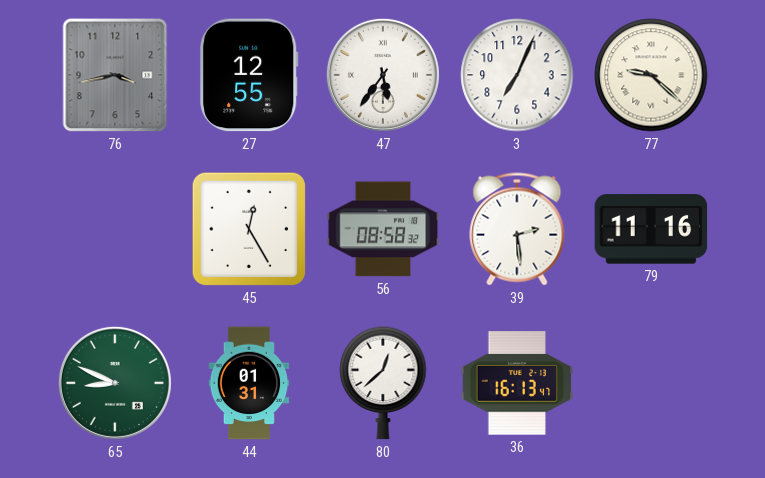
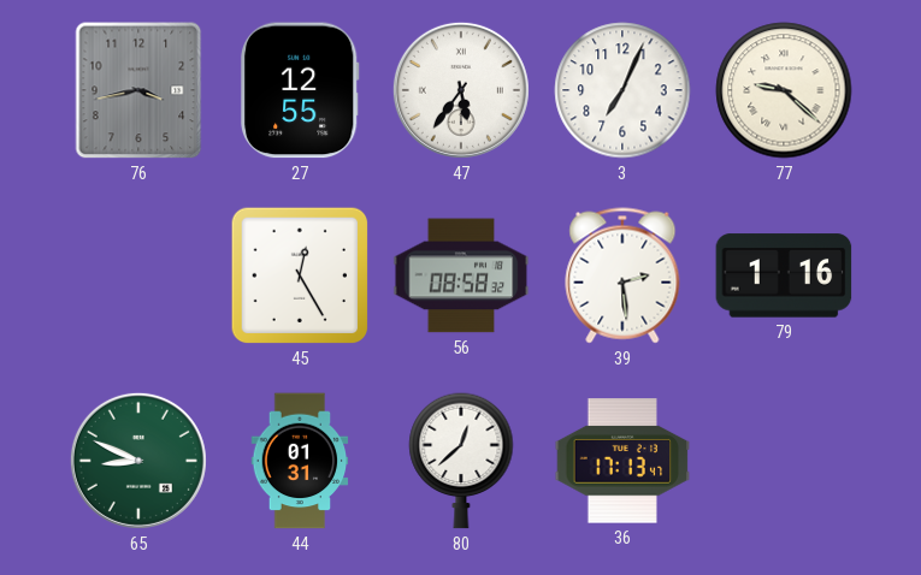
79: 11:16 -> 1:16
36: 16:13 -> 17:13
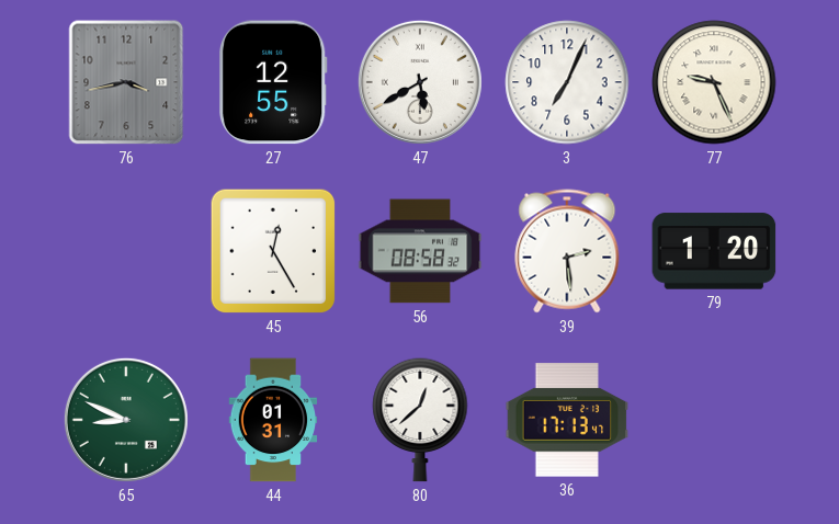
47: 5:36 -> 5:40
77: 9:22 -> 9:26
79: 1:16 -> 1:20
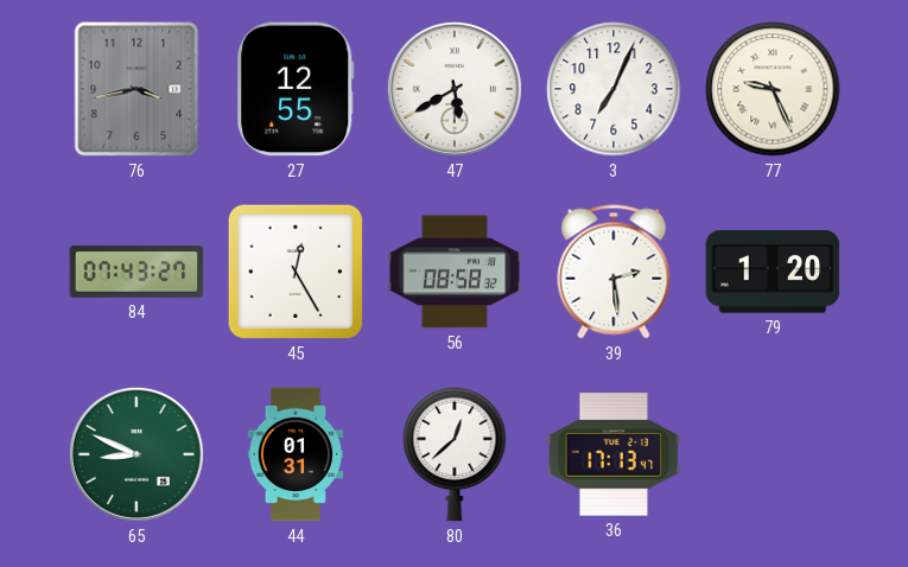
84: none -> 07:43
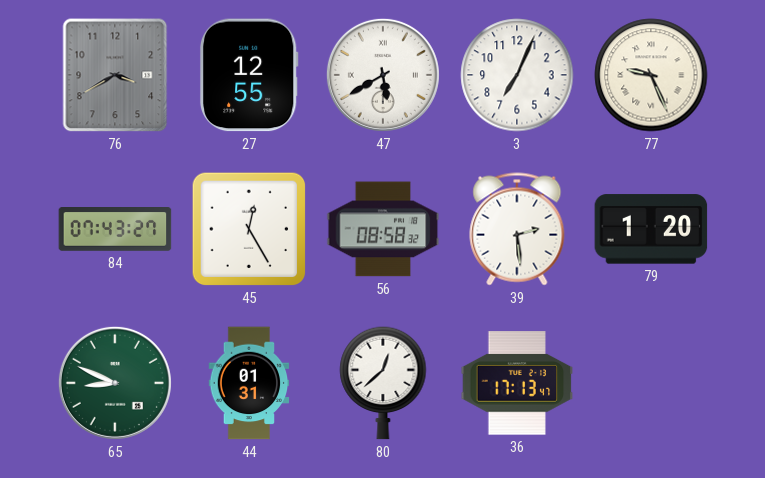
76: 3:43 -> 3:40
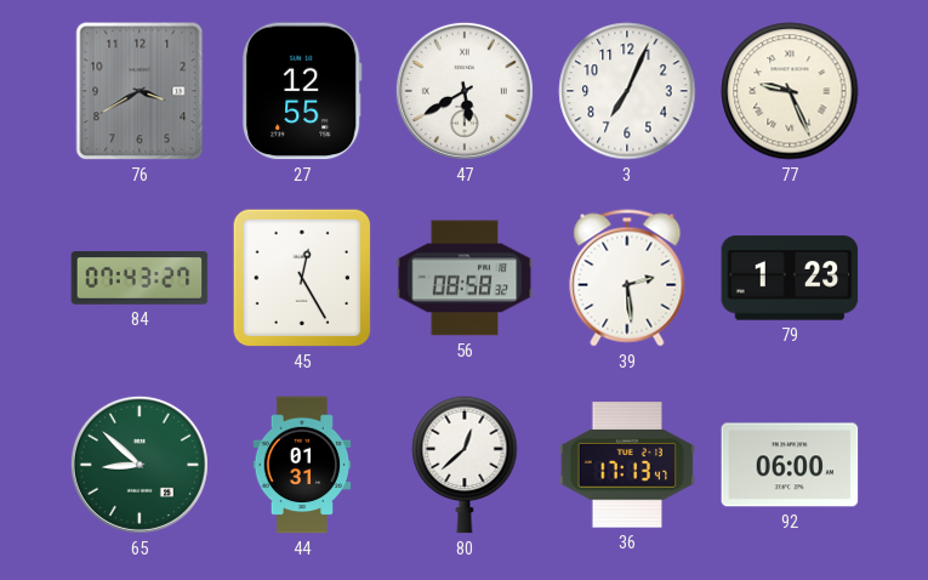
79: 1:20 -> 1:23
65: 8:49 -> 8:52
92: none -> 06:00
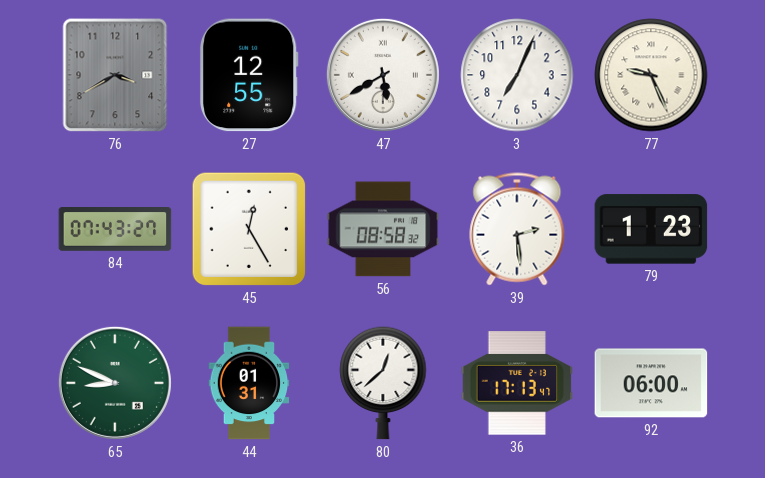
65: 8:52 -> 8:49
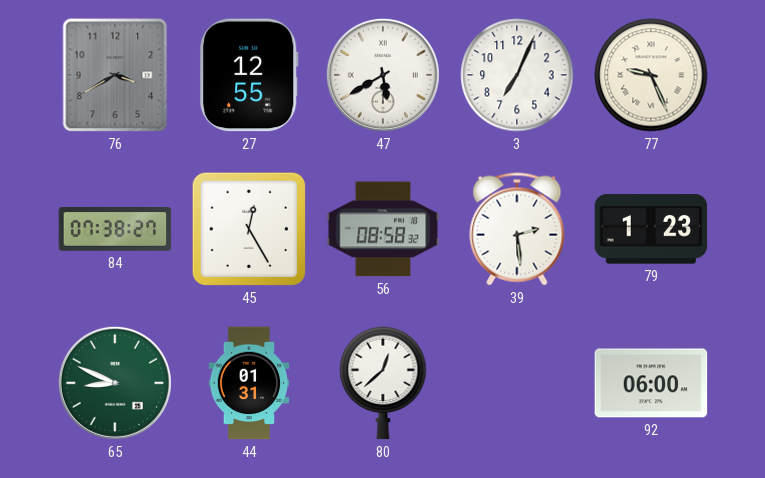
84: 07:43 -> 07:38
36: 17:13 -> none
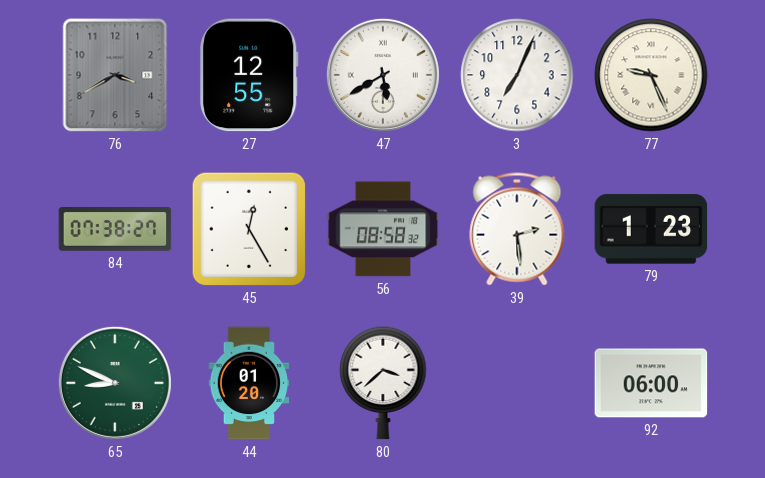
44: 01:31 -> 01:20
80: 12:38 -> 3:38
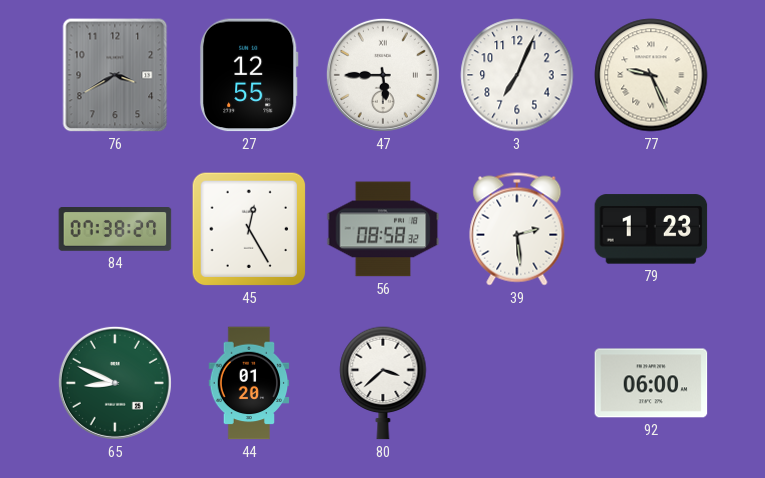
47: 5:40 -> 5:45
